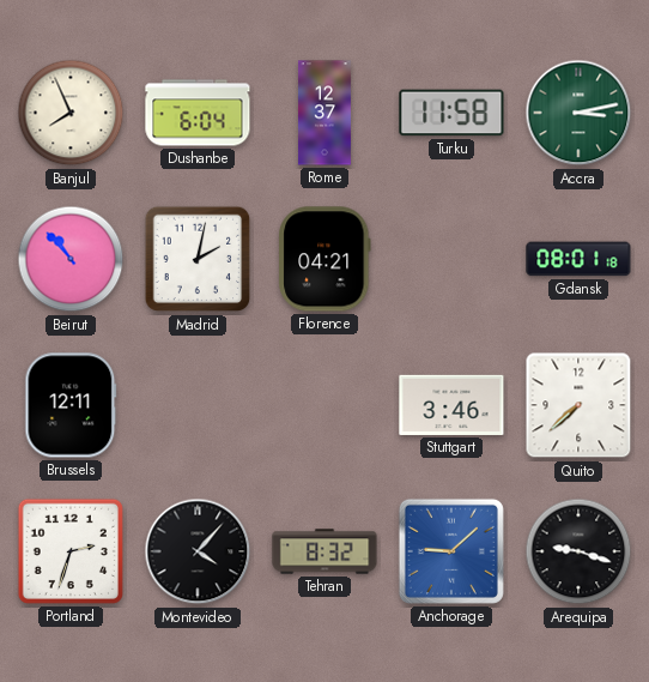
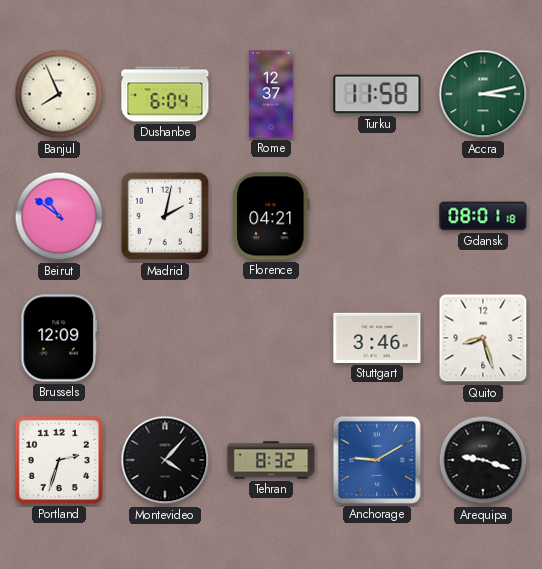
Beirut: 10:53 -> 10:51
Brussels: 12:11 -> 12:09
Quito: 7:38 -> 8:27
Anchorage: 9:08 -> 9:10
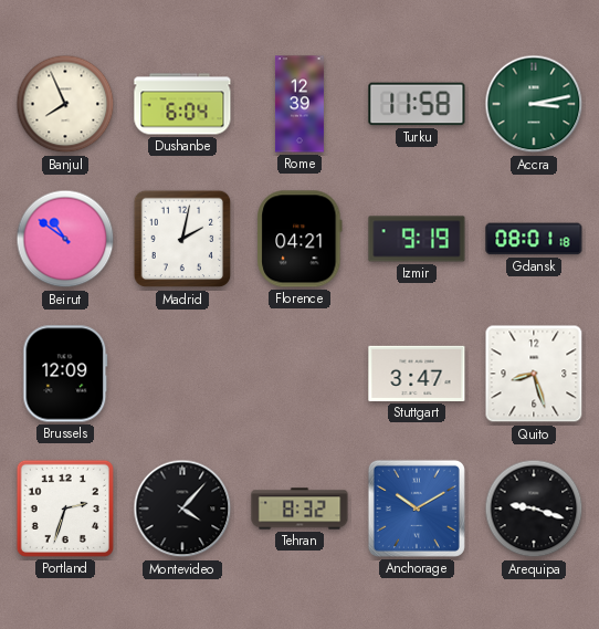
Rome: 12:37 -> 12:39
Izmir: none -> 9:19
Stuttgart: 3:46 -> 3:47
Anchorage: 9:10 -> 10:10
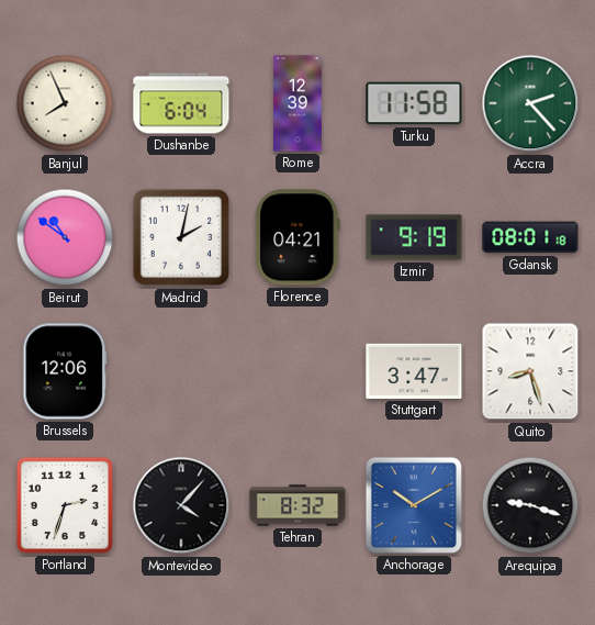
Accra: 3:13 -> 2:23
Brussels: 12:09 -> 12:06
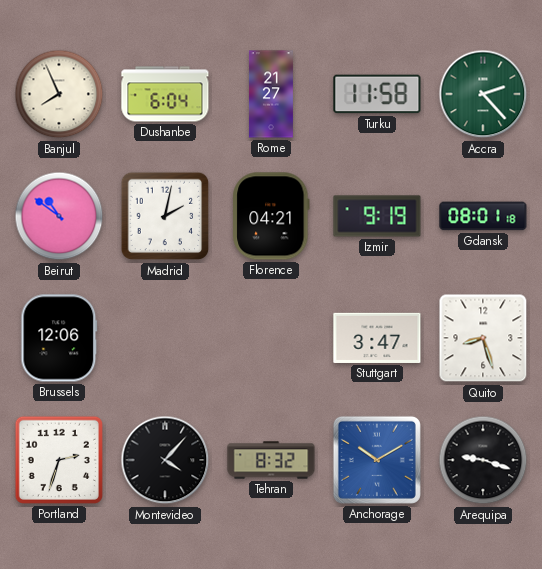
Rome: 12:39 -> 21:27
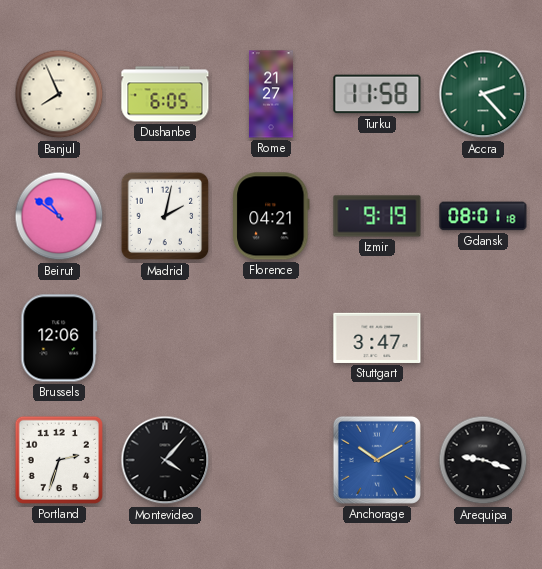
Dushanbe: 6:04 -> 6:05
Quito: 8:27 -> none
Tehran: 8:32 -> none
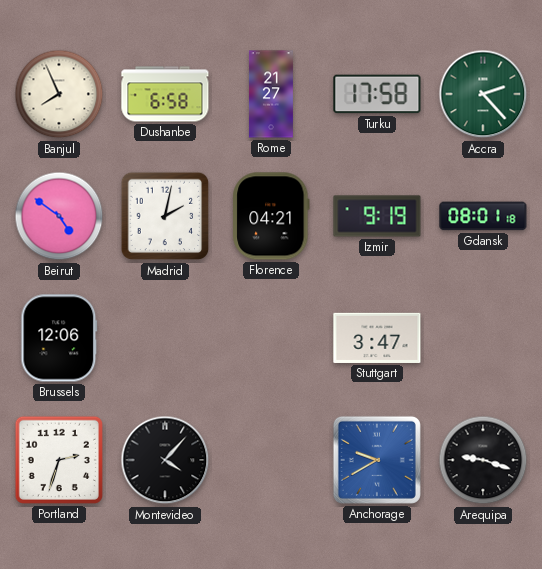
Dushanbe: 6:05 -> 6:58
Turku: 11:58 -> 17:58
Beirut: 10:51 -> 4:51
Anchorage: 10:10 -> 9:40
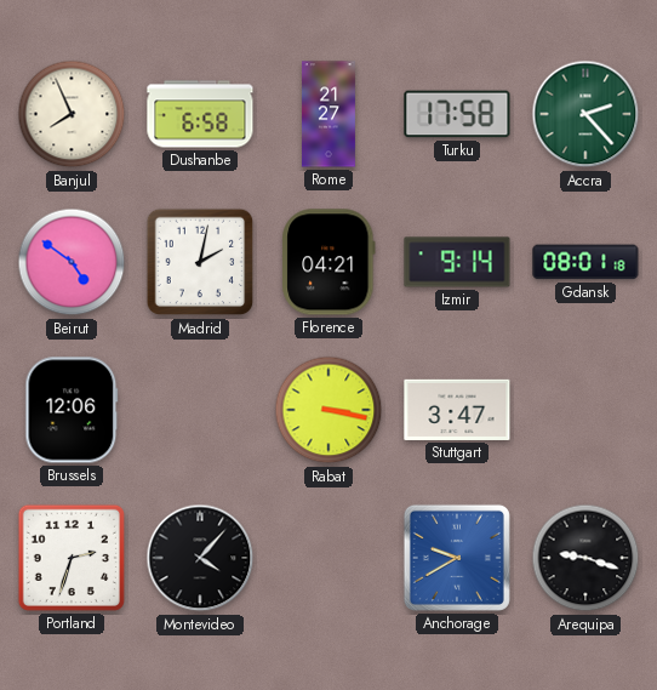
Izmir: 9:19 -> 9:14
Rabat: none -> 3:17
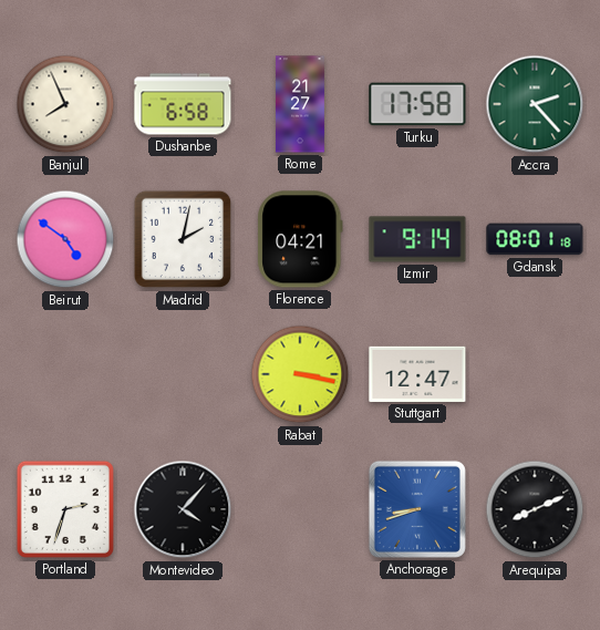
Brussels: 12:06 -> none
Stuttgart: 3:47 -> 12:47
Anchorage: 9:40 -> 8:42
Arequipa: 9:18 -> 8:11
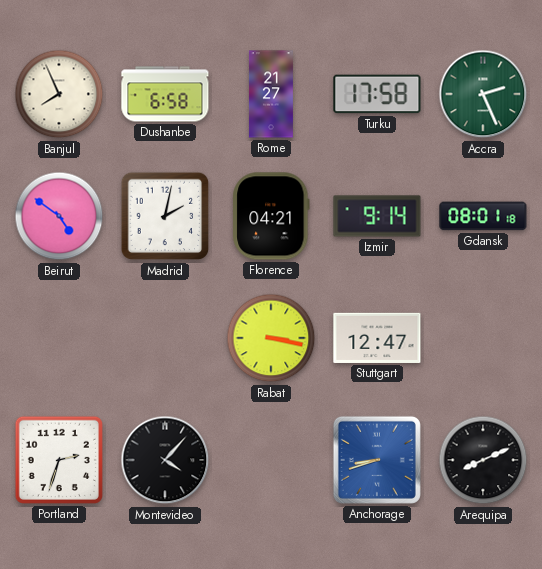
Accra: 2:23 -> 2:26
